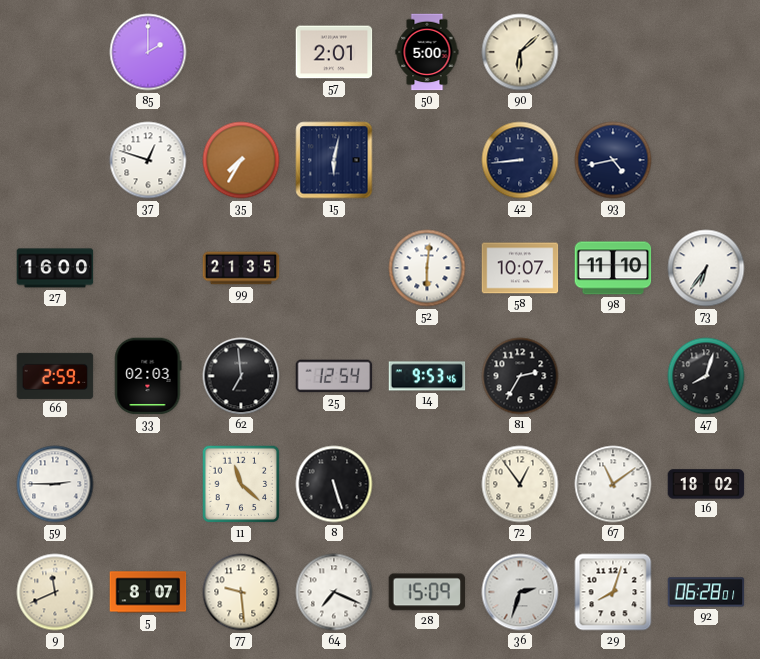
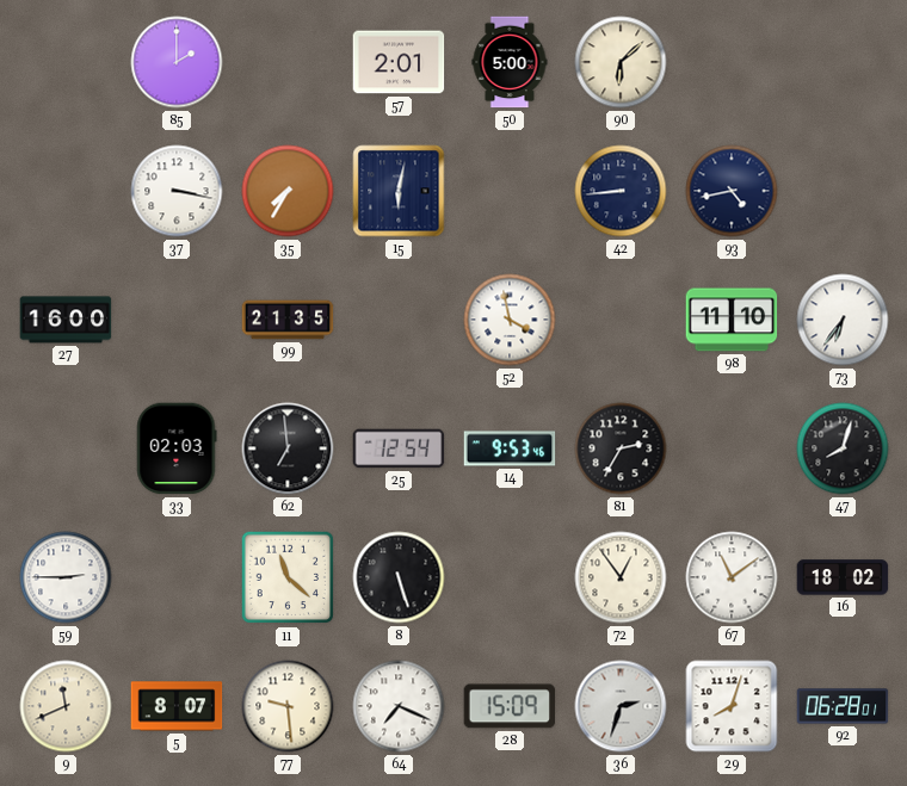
37: 12:48 -> 3:17
52: 6:01 -> 3:58
58: 10:07 -> none
66: 2:59 -> none
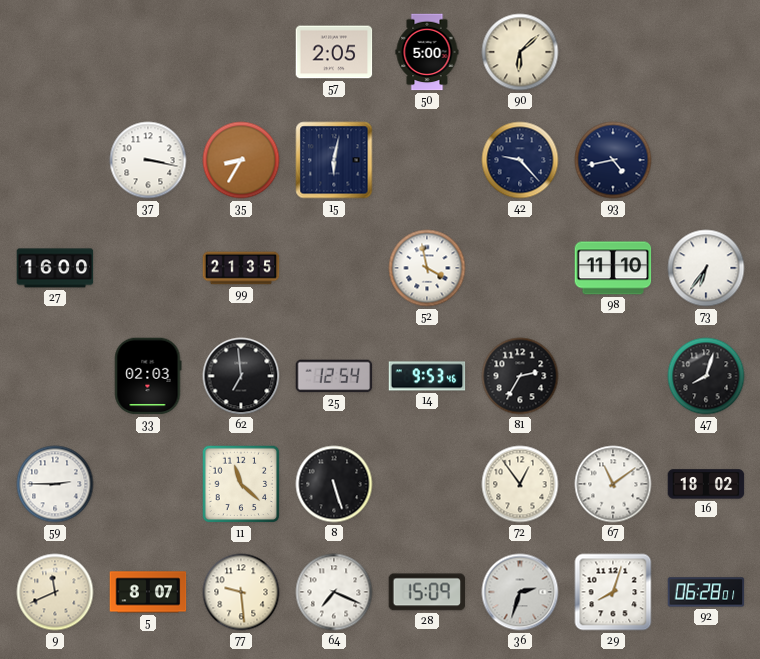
85: 2:00 -> none
57: 2:01 -> 2:05
35: 7:35 -> 8:35
42: 8:44 -> 9:23
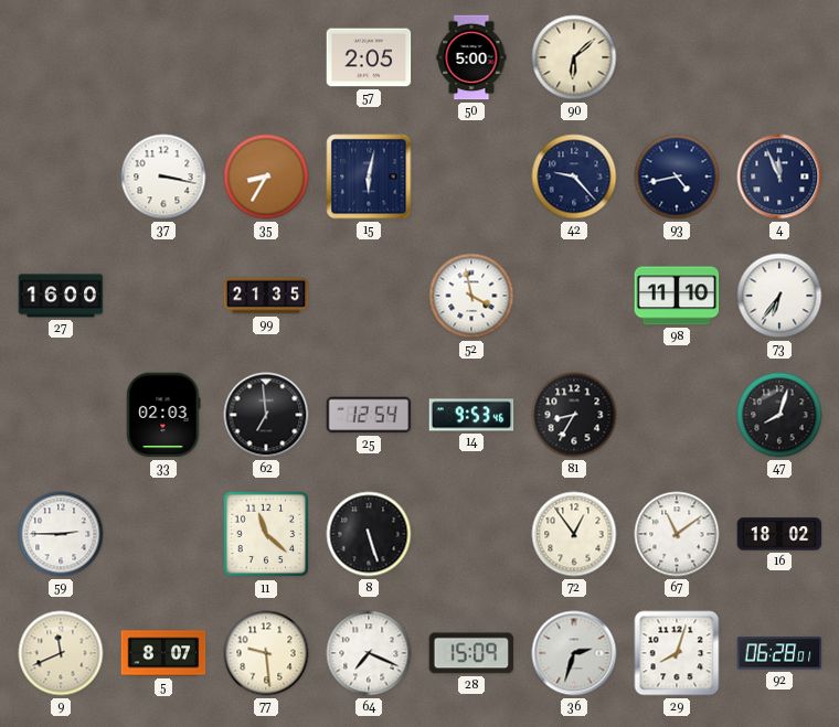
4: none -> 11:56
81: 2:35 -> 8:35
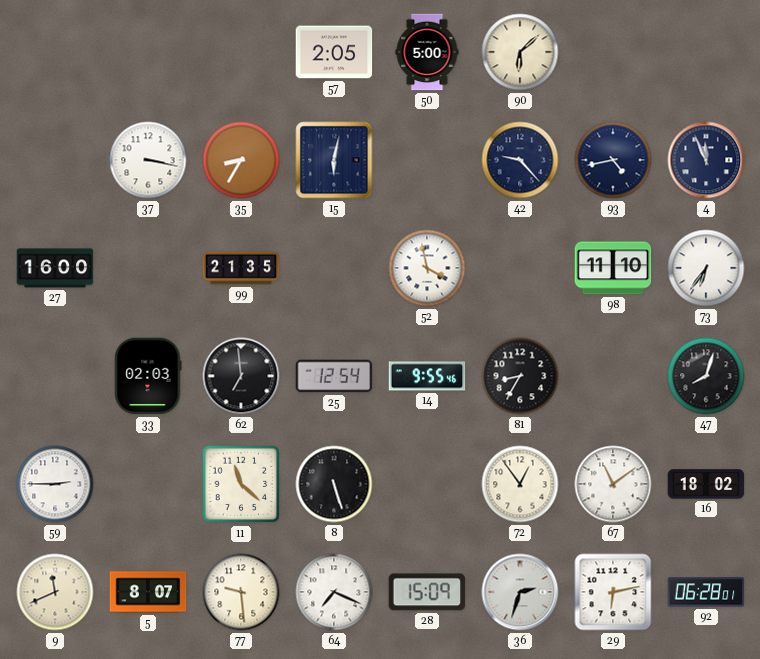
14: 9:53 -> 9:55
29: 8:03 -> 6:13
